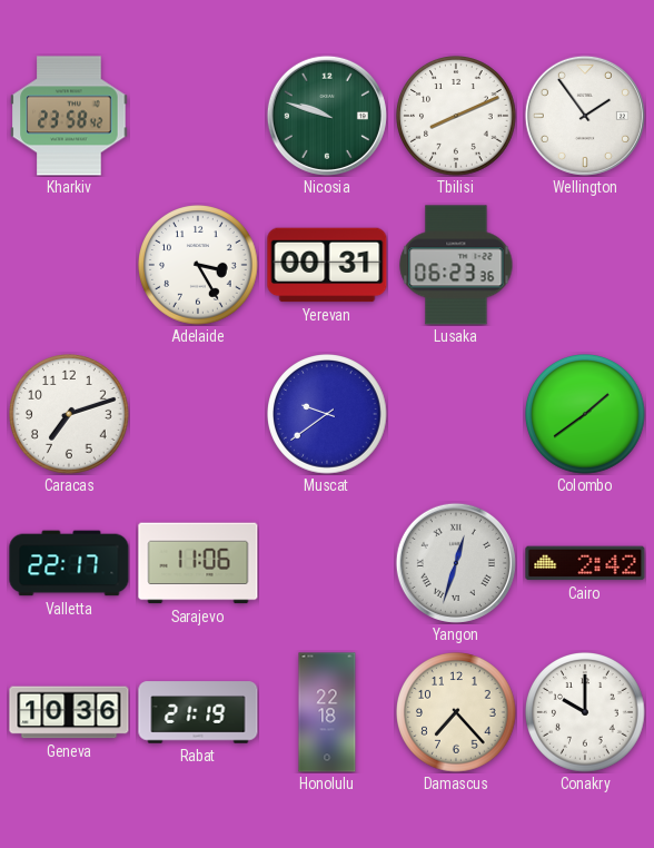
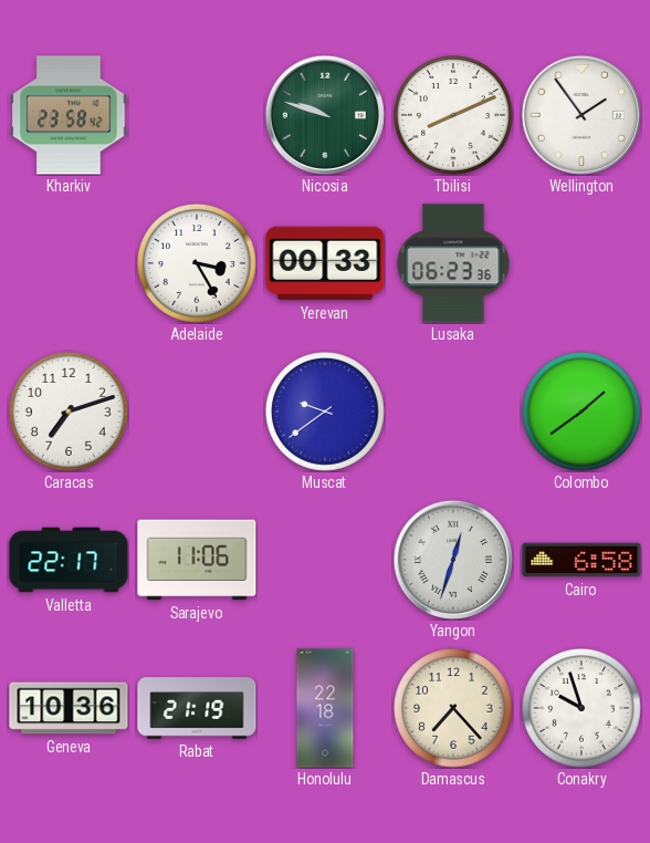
Yerevan: 00:31 -> 00:33
Cairo: 2:42 -> 6:58
Conakry: 10:00 -> 9:57
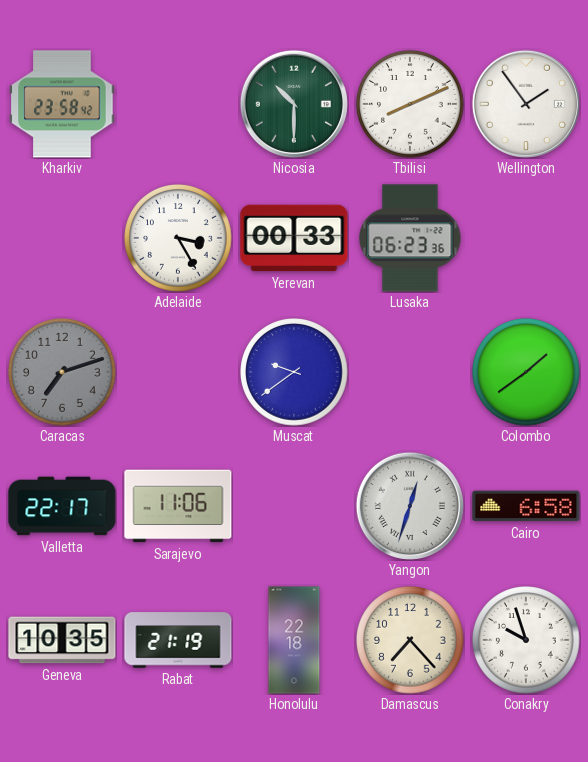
Nicosia: 9:48 -> 10:30
Caracas dial: white -> grey
Geneva: 10:36 -> 10:35
